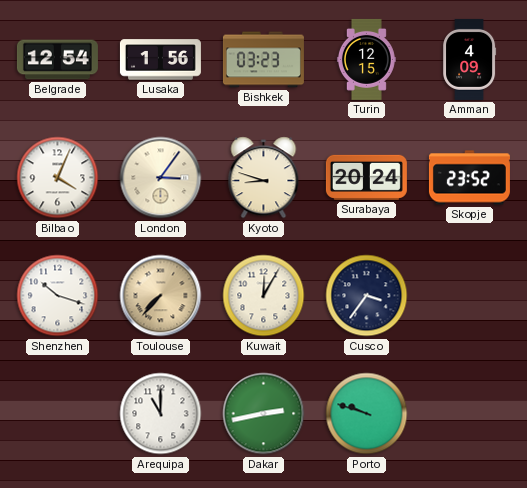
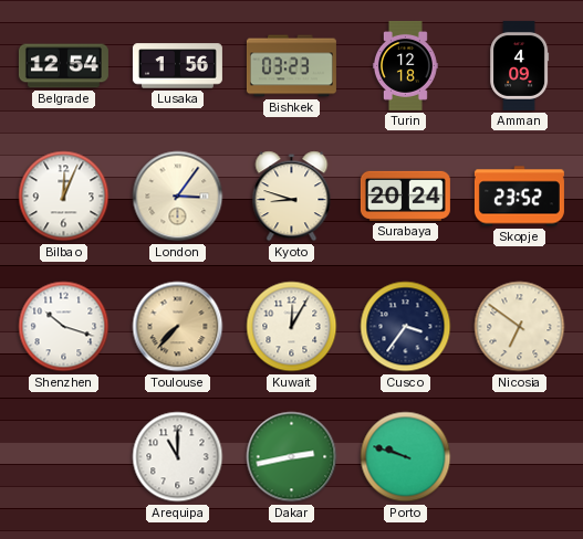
Turin: 12:15 -> 12:18
Bilbao: 4:04 -> 12:04
Nicosia: none -> 6:51
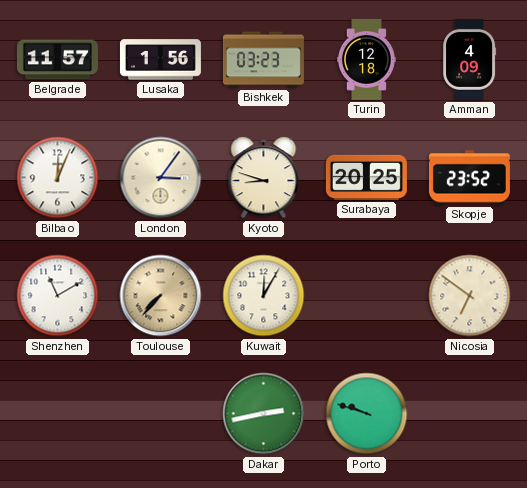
Belgrade: 12:54 -> 11:57
Surabaya: 20:24 -> 20:25
Shenzhen: 10:18 -> 11:10
Cusco: 3:36 -> none
Arequipa: 11:00 -> none
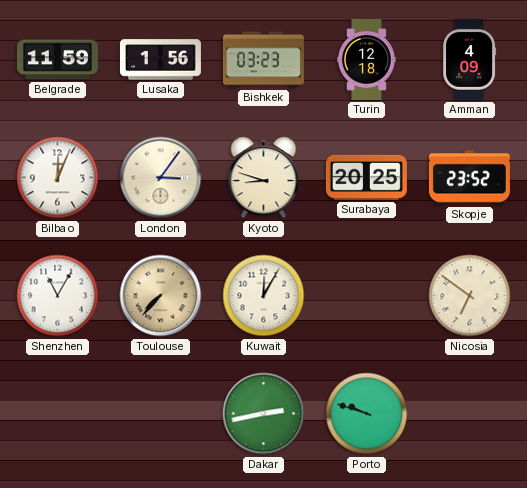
Belgrade: 11:57 -> 11:59
Shenzhen: 11:10 -> 11:05
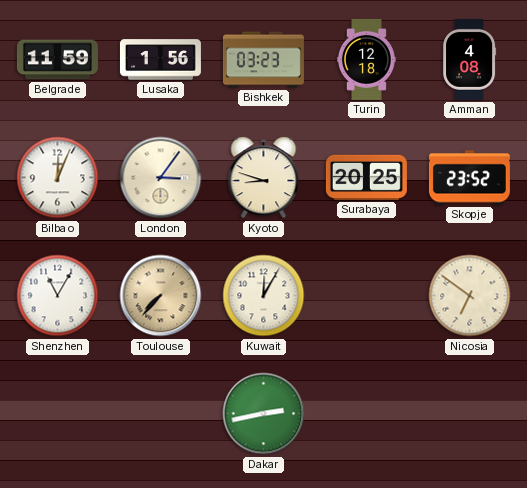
Amman: 4:09 -> 4:08
Porto: 9:48 -> none
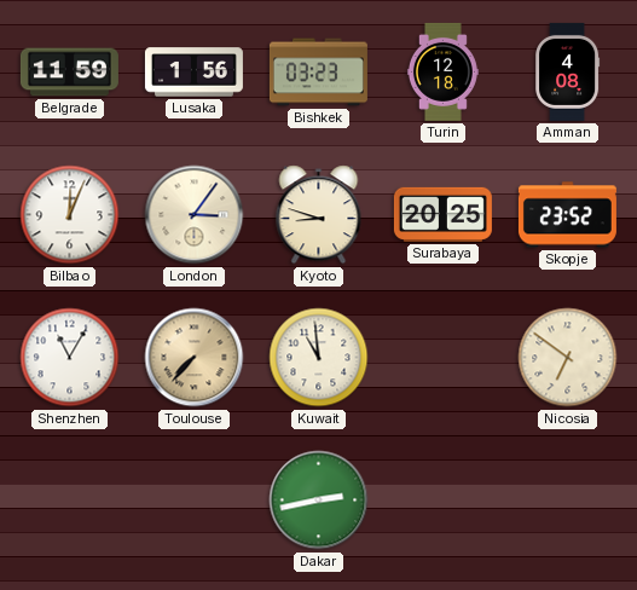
Kuwait: 12:05 -> 10:59
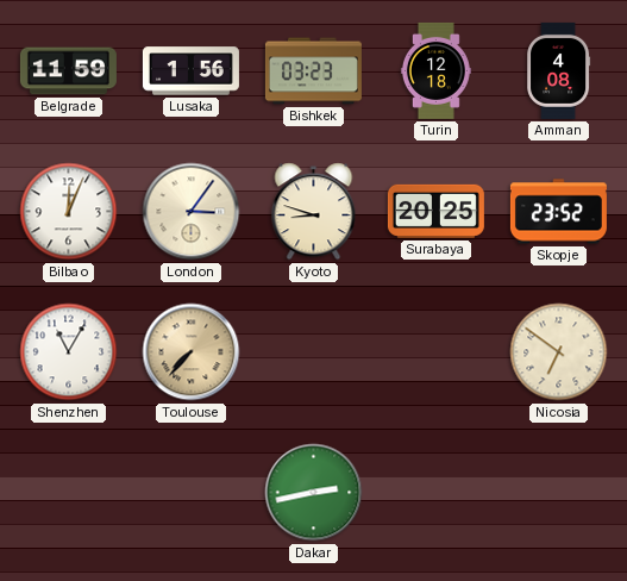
Kuwait: 10:59 -> none
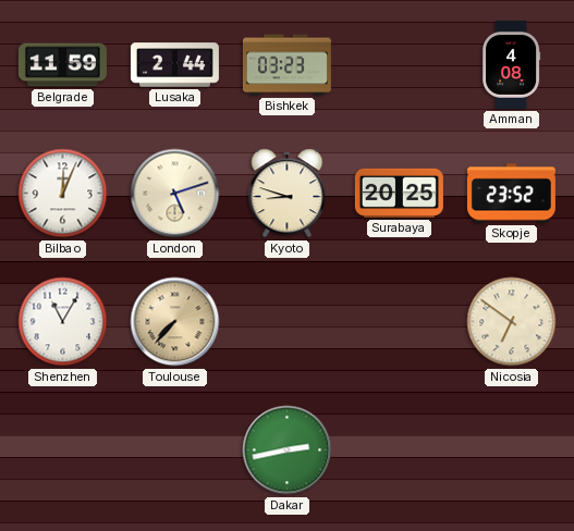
Lusaka: 1:56 -> 2:44
Turin: 12:18 -> none
London: 3:06 -> 5:12
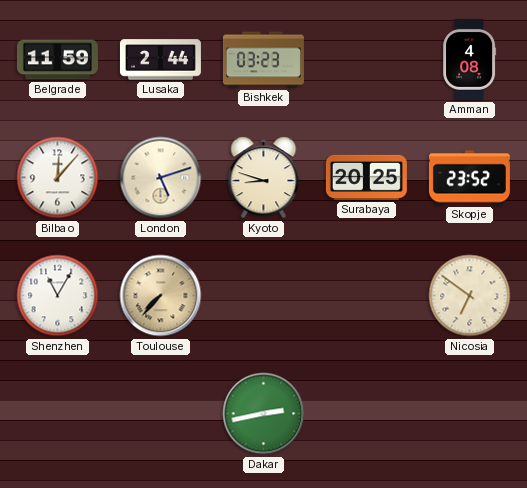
Bilbao: 12:04 -> 12:07
